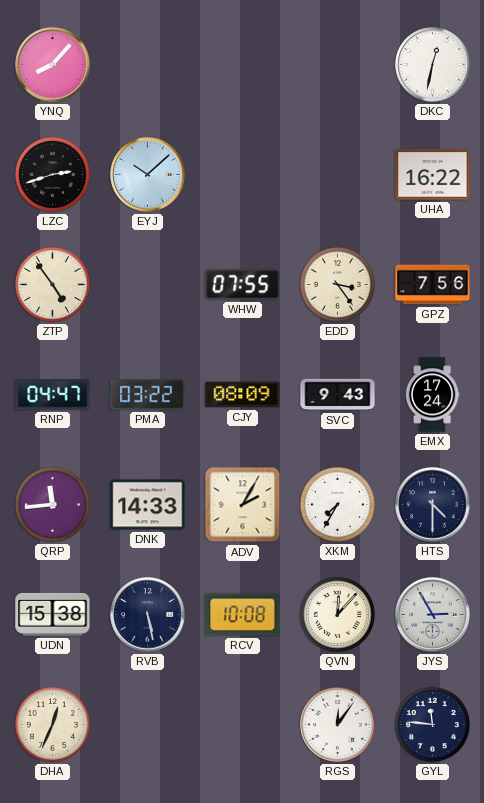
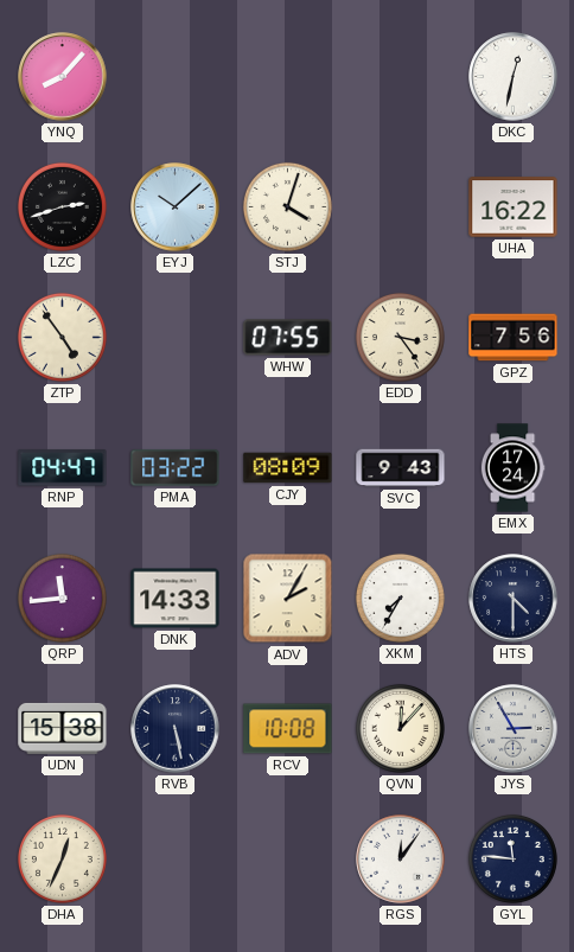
STJ: none -> 4:03
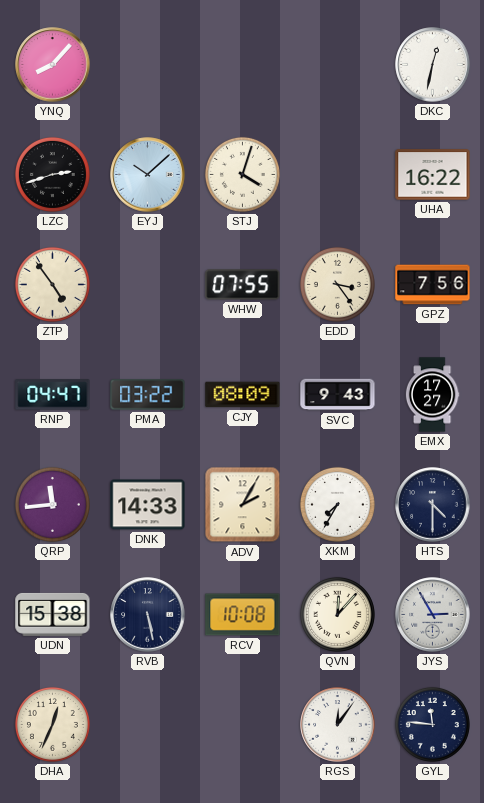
EMX: 17:24 -> 17:27
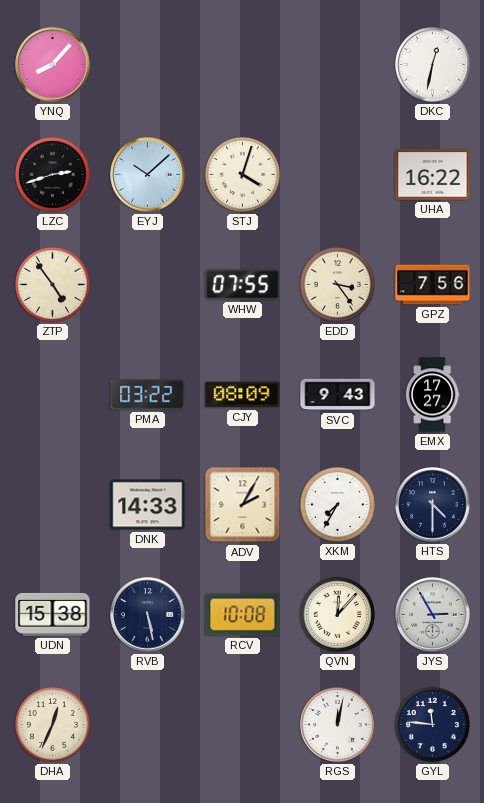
RNP: 04:47 -> none
QRP: 11:44 -> none
RGS: 12:06 -> 12:02
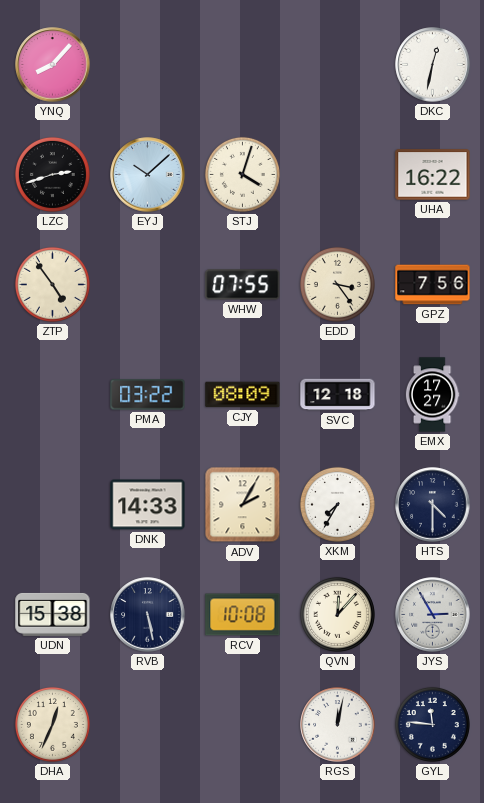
SVC: 9:43 -> 12:18
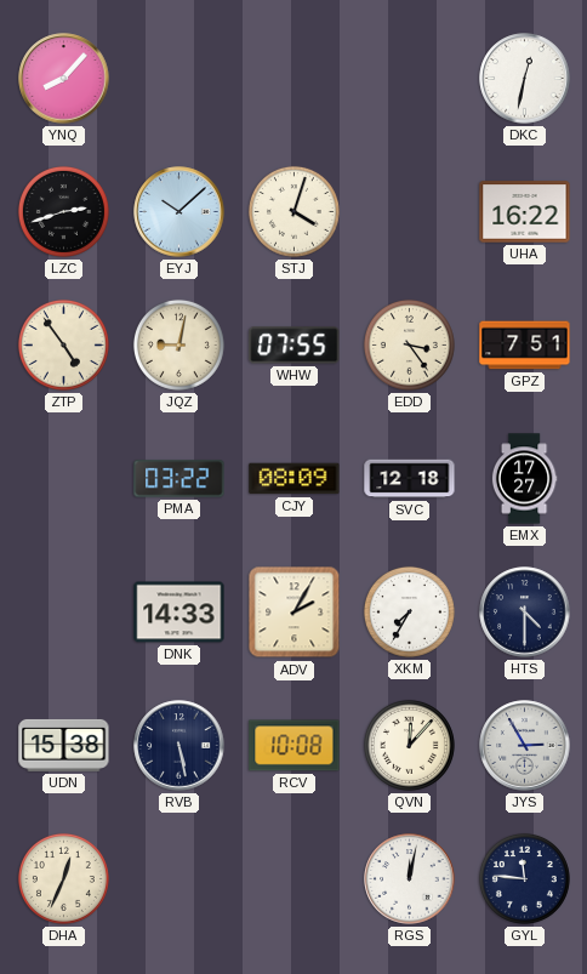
JQZ: none -> 9:02
GPZ: 7:56 -> 7:51
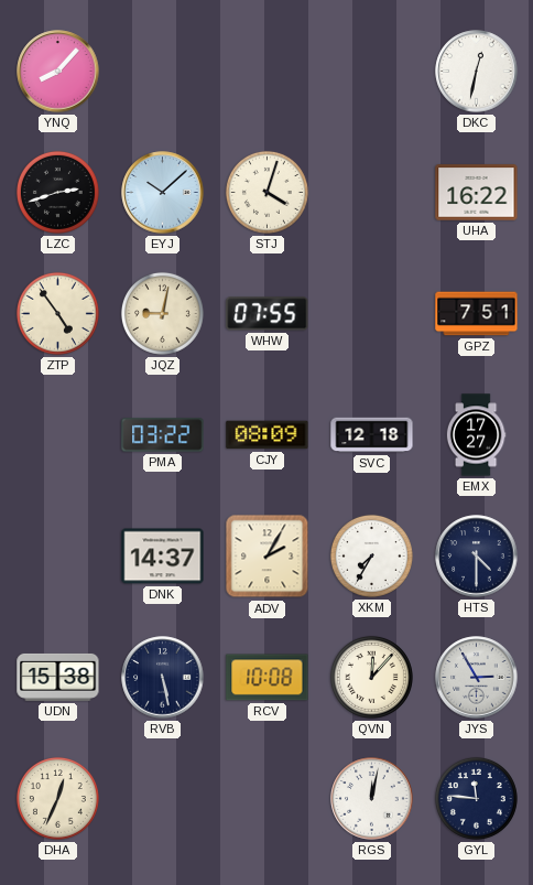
EDD: 3:24 -> none
DNK: 14:33 -> 14:37
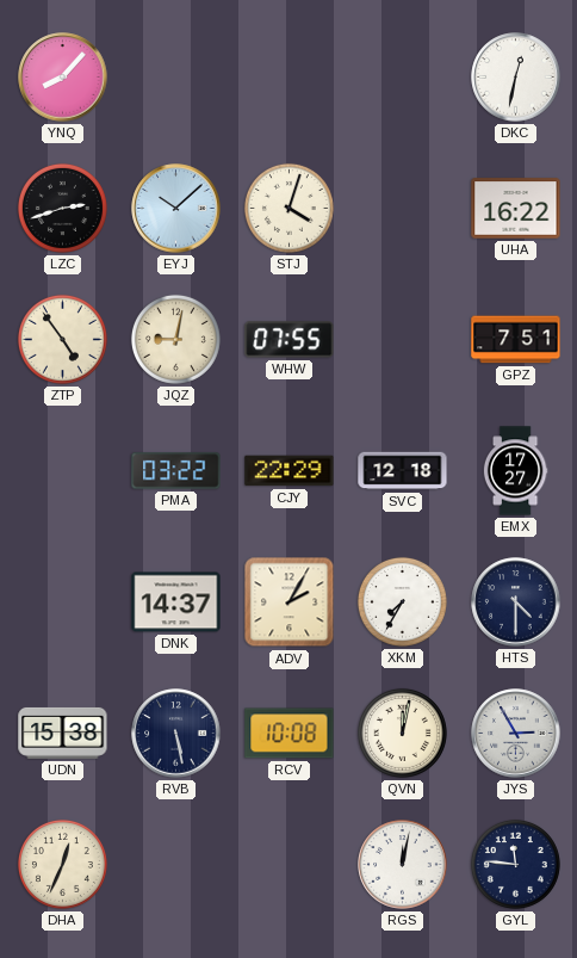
CJY: 08:09 -> 22:29
QVN: 12:07 -> 12:02
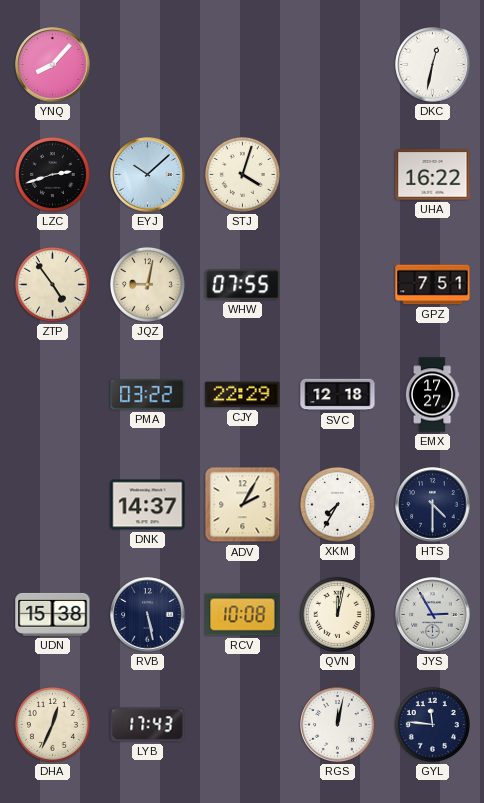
LYB: none -> 17:43
